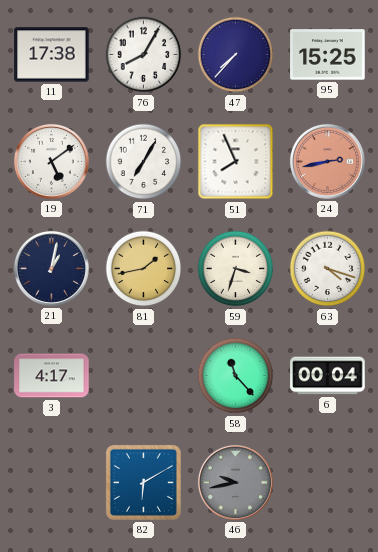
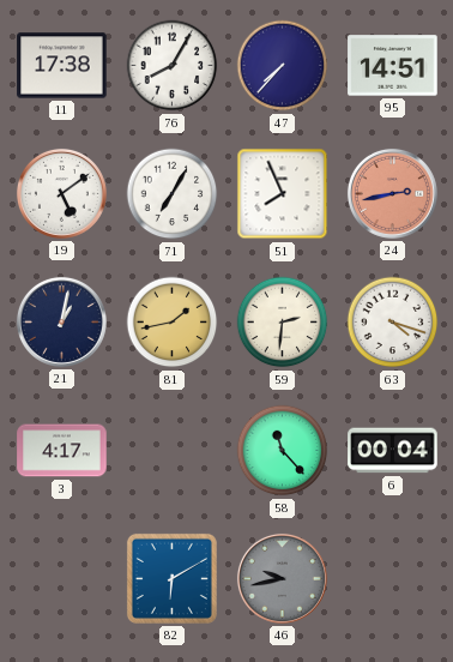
95: 15:25 -> 14:51
59: 3:33 -> 2:31
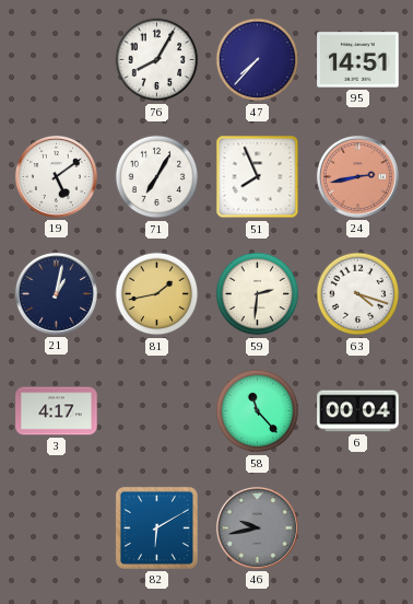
11: 17:38 -> none
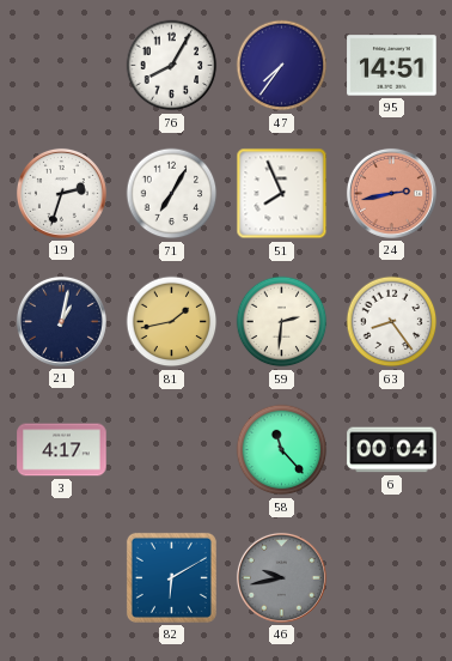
47: 7:37 -> 7:36
19: 5:09 -> 2:33
63: 4:18 -> 8:24
